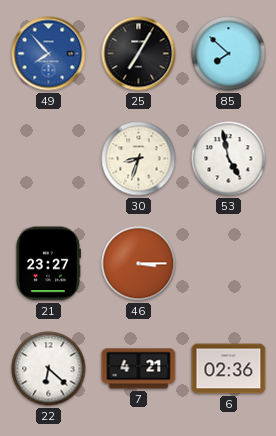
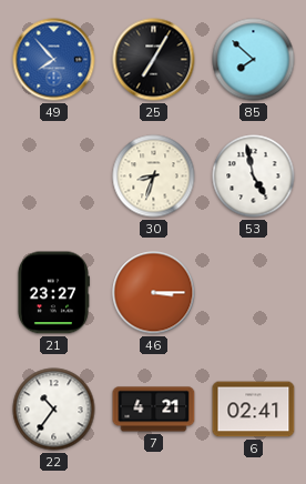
22: 6:22 -> 10:36
6: 02:36 -> 02:41
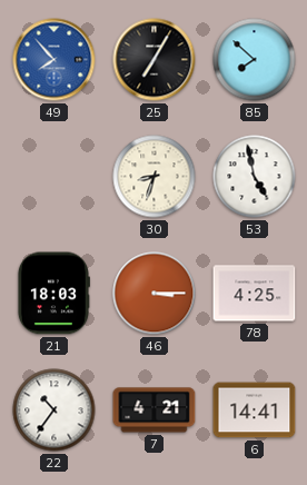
21: 23:27 -> 18:03
78: none -> 4:25
6: 02:41 -> 14:41
